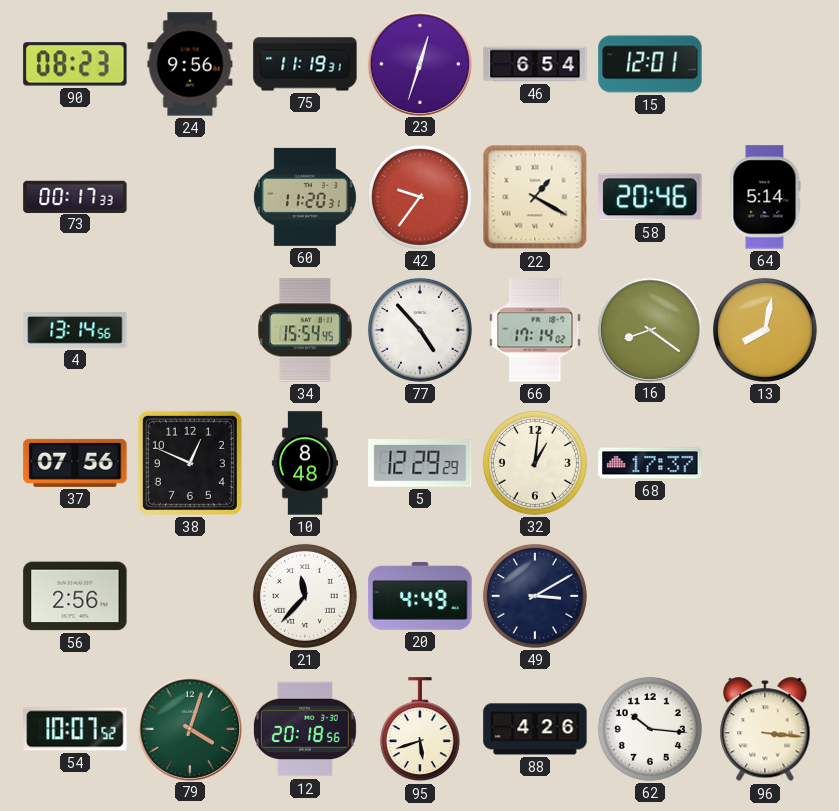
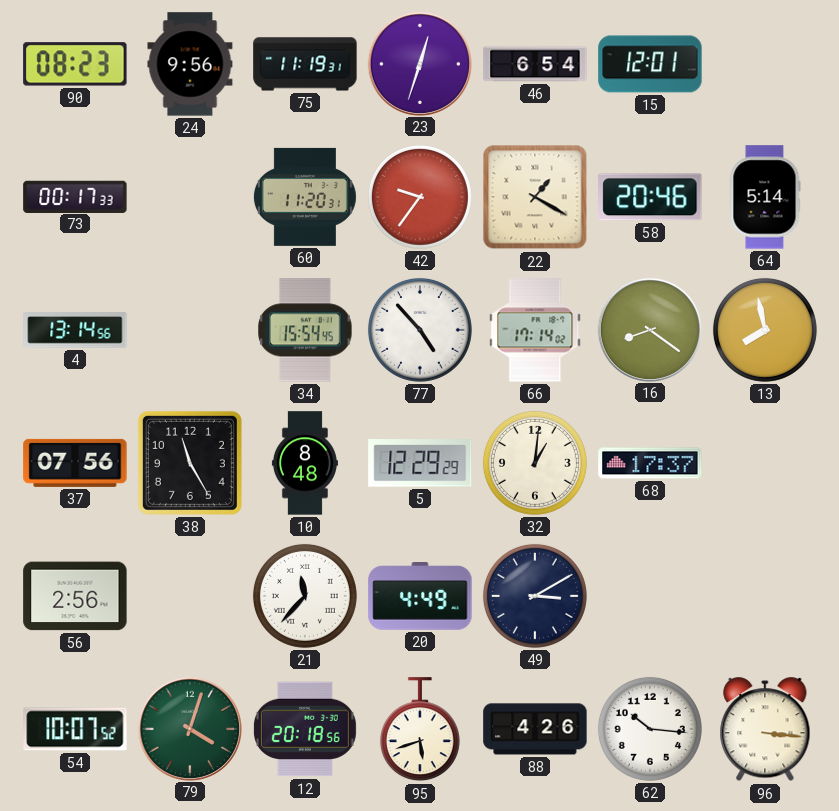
13: 8:02 -> 7:58
38: 12:49 -> 11:25
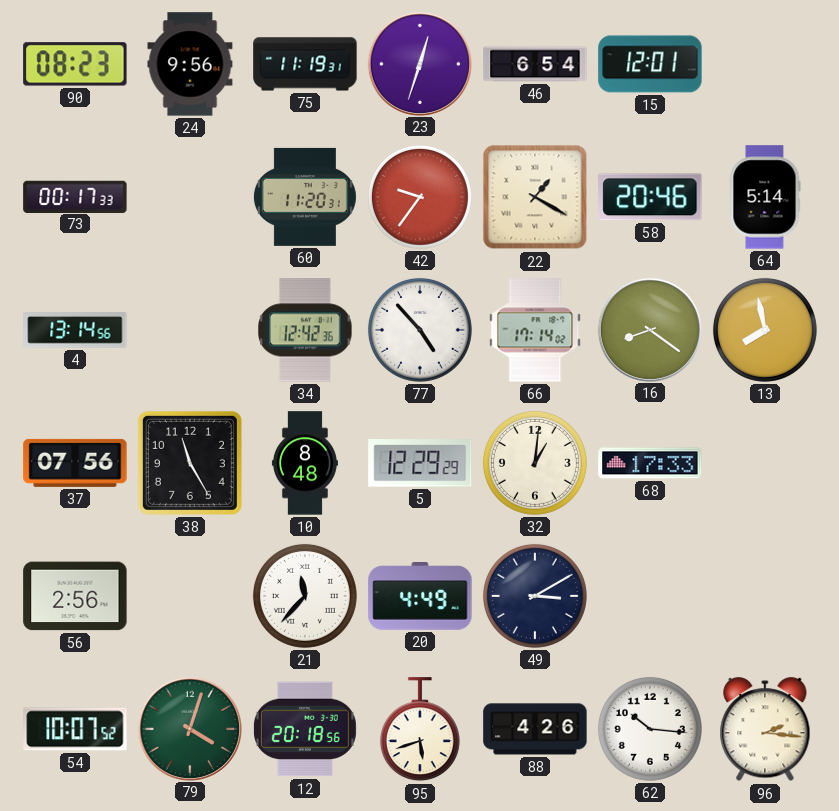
34: 15:54 -> 12:42
68: 17:37 -> 17:33
96: 3:16 -> 2:16
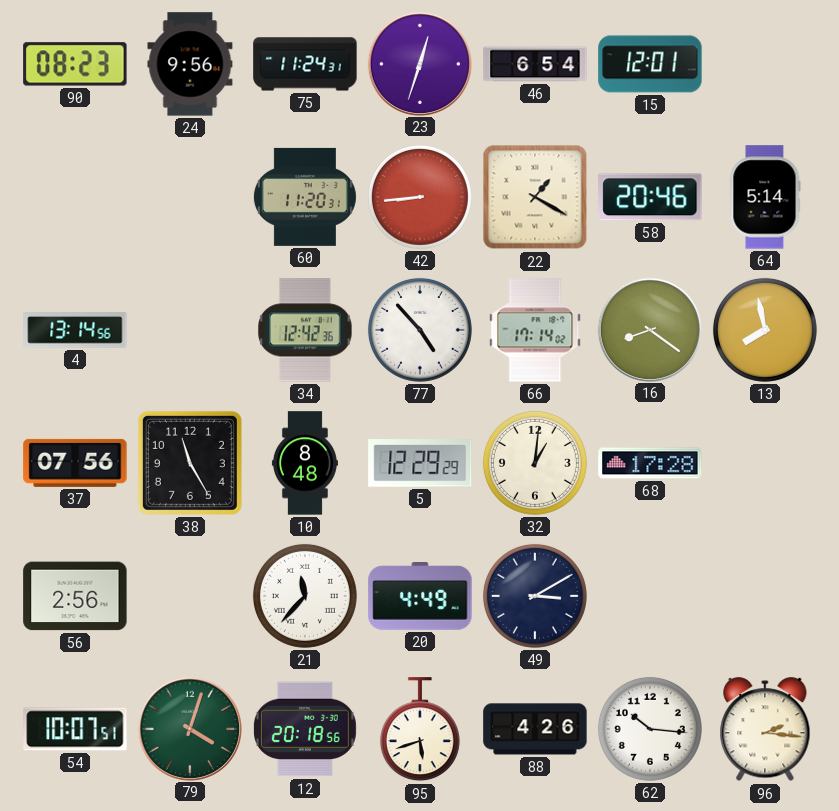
75: 11:19 -> 11:24
73: 00:17 -> none
42: 9:36 -> 8:44
68: 17:33 -> 17:28
54: 10:07:52 -> 10:07:51
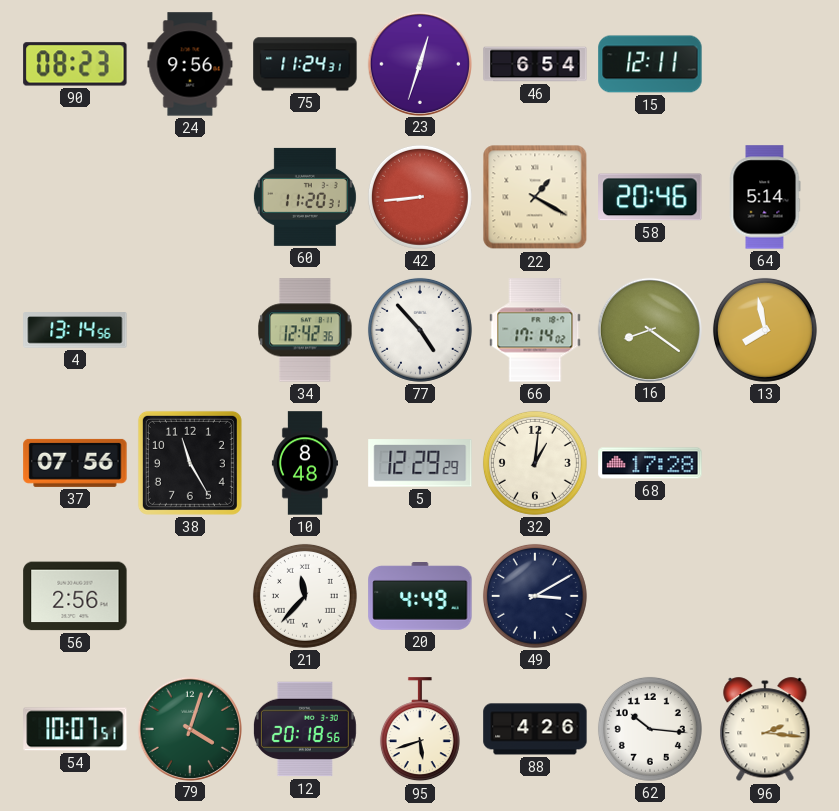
15: 12:01 -> 12:11
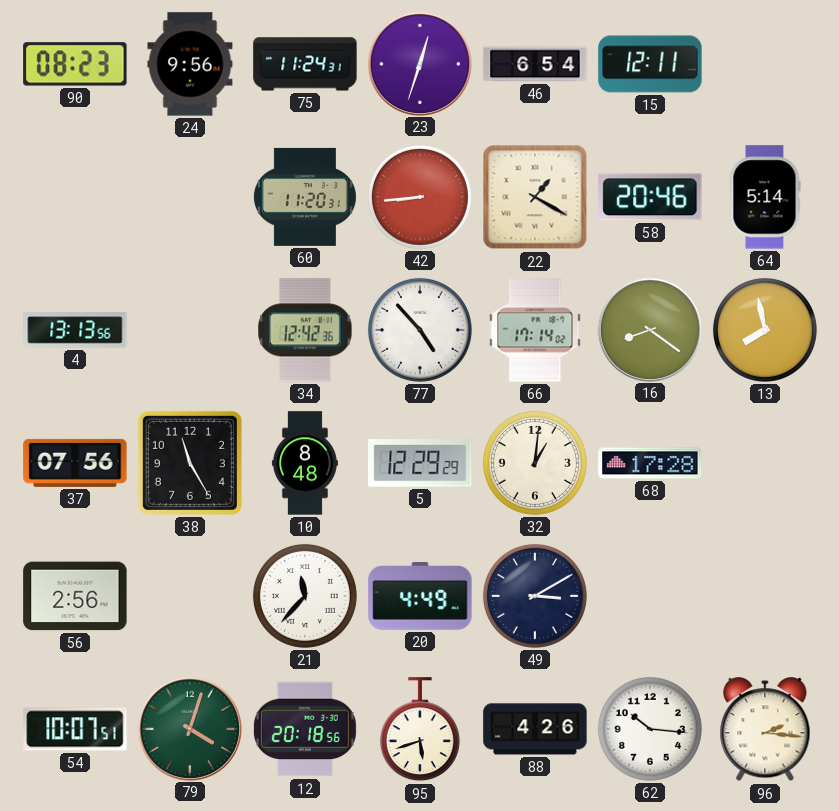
4: 13:14 -> 13:13
